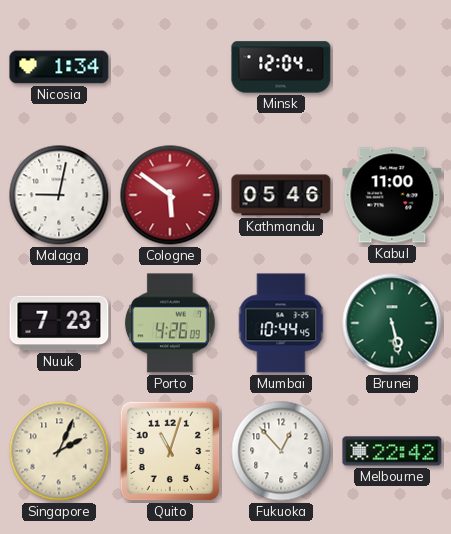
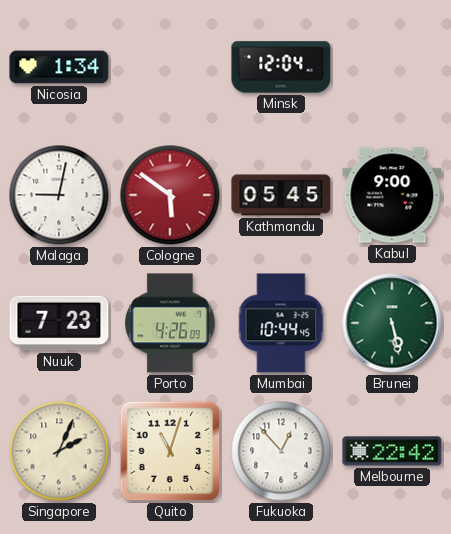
Kathmandu: 05:46 -> 05:45
Kabul: 11:00 -> 9:00
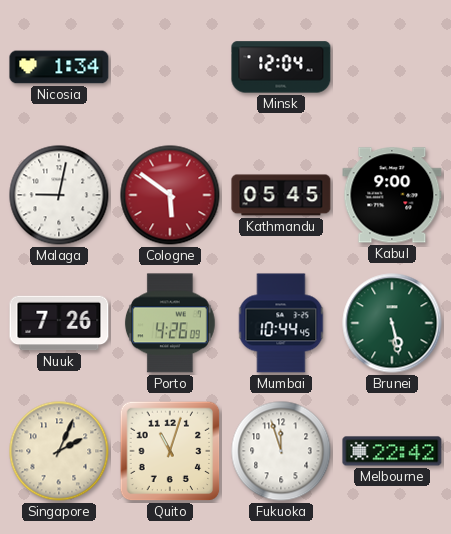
Nuuk: 7:23 -> 7:26
Fukuoka: 12:53 -> 11:57
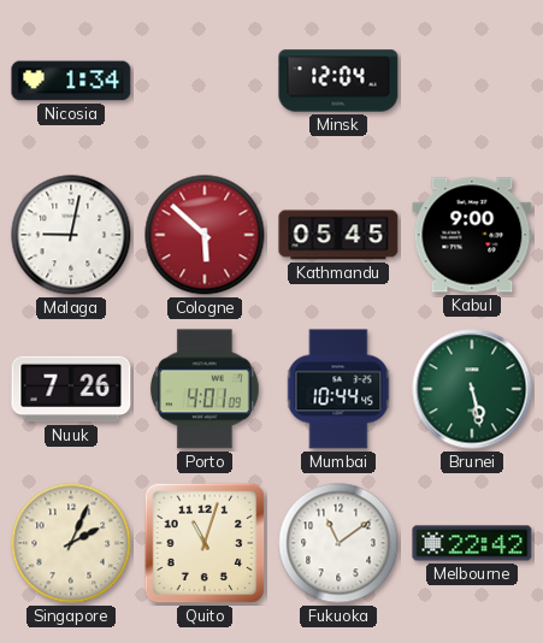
Cologne: 5:51 -> 5:52
Porto: 4:26 -> 4:01
Fukuoka: 11:57 -> 11:09
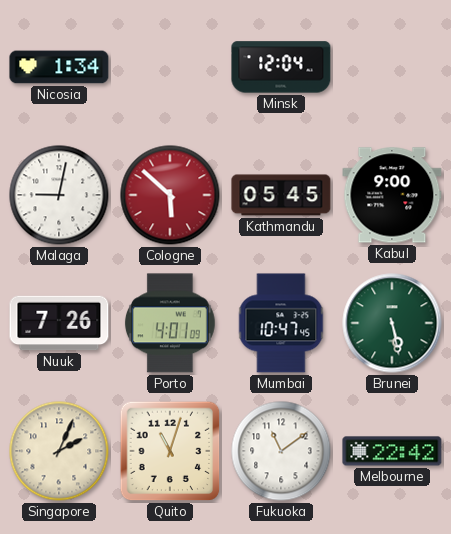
Mumbai: 10:44 -> 10:47
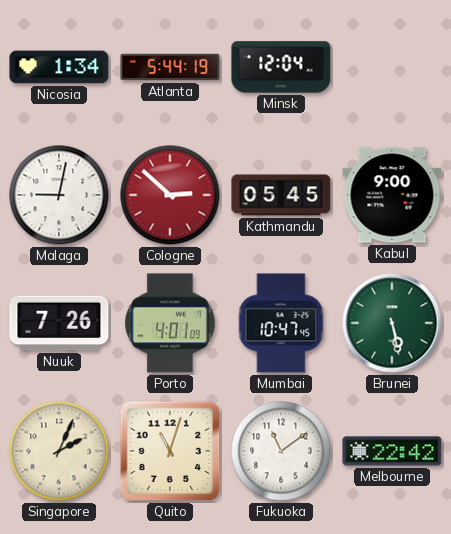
Atlanta: none -> 5:44
Cologne: 5:52 -> 2:52
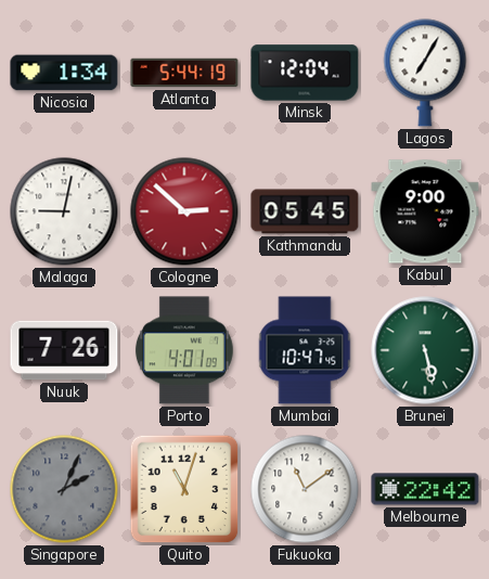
Lagos: none -> 7:05
Singapore dial: cream -> grey
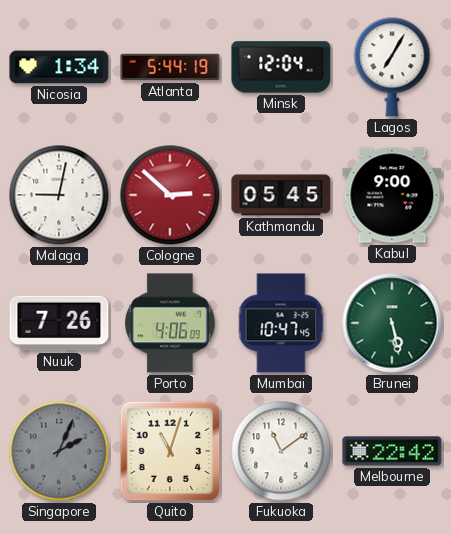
Porto: 4:01 -> 4:06
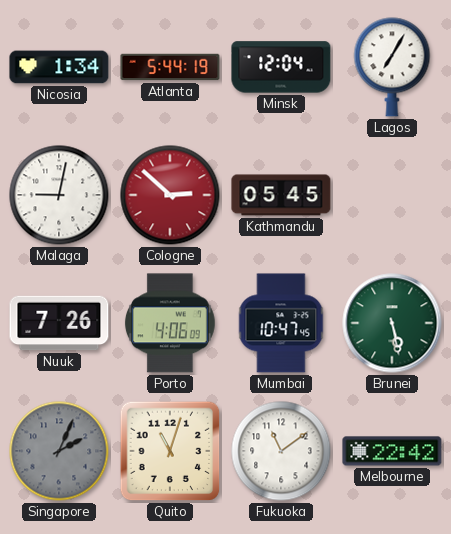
Kabul: 9:00 -> none
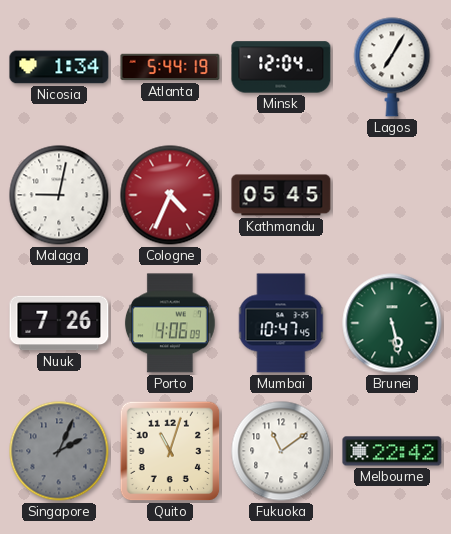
Cologne: 2:52 -> 4:34
